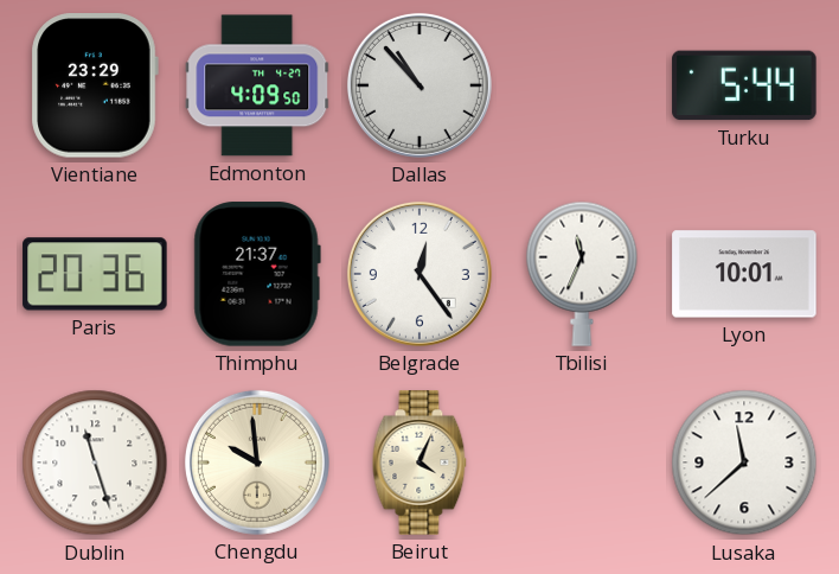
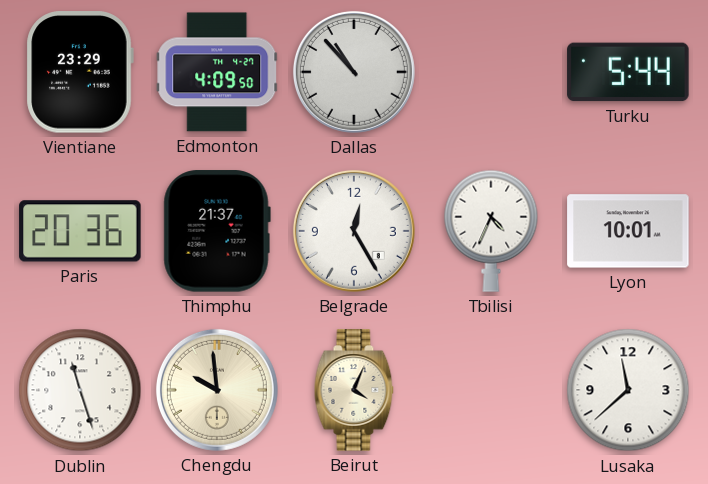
Belgrade: 12:24 -> 12:25
Tbilisi: 11:34 -> 4:34
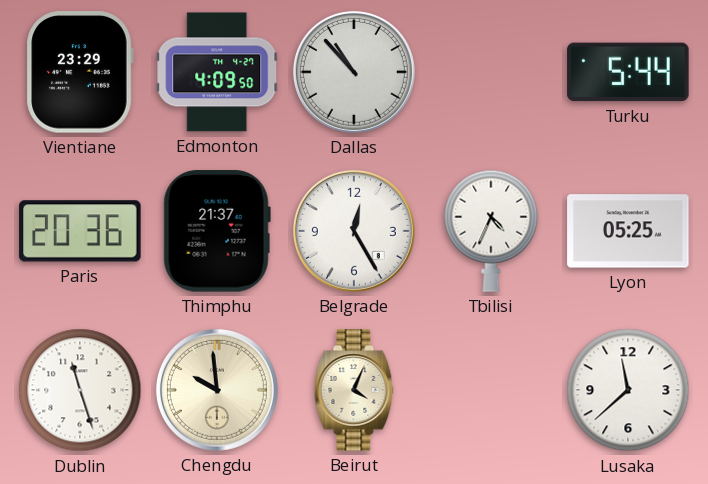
Lyon: 10:01 -> 05:25
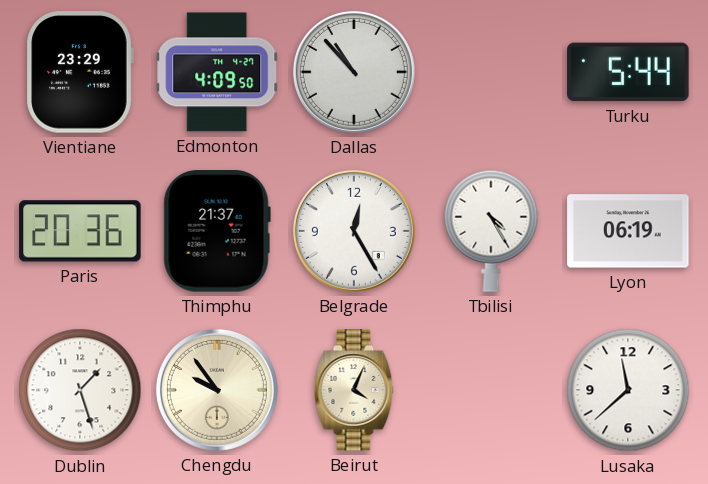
Tbilisi: 4:34 -> 4:25
Lyon: 05:25 -> 06:19
Dublin: 11:27 -> 1:27
Chengdu: 9:59 -> 9:54
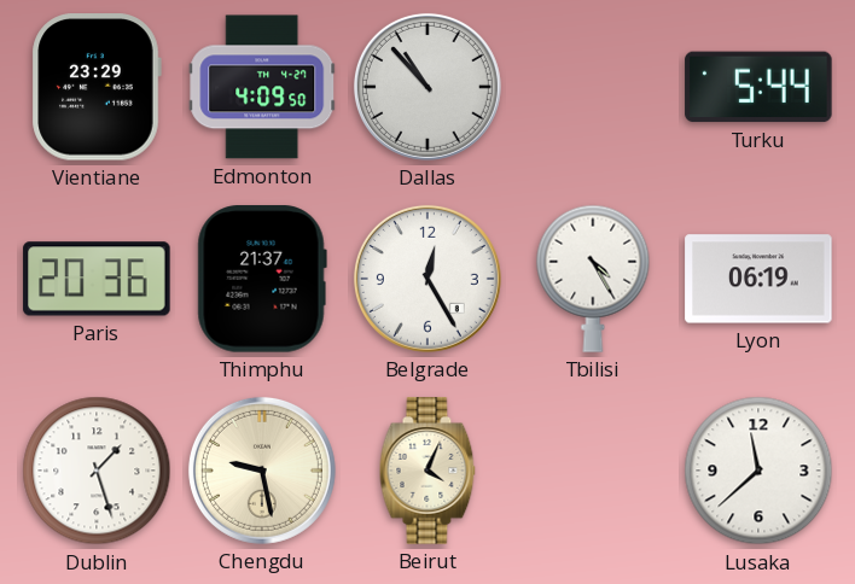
Chengdu: 9:54 -> 9:28
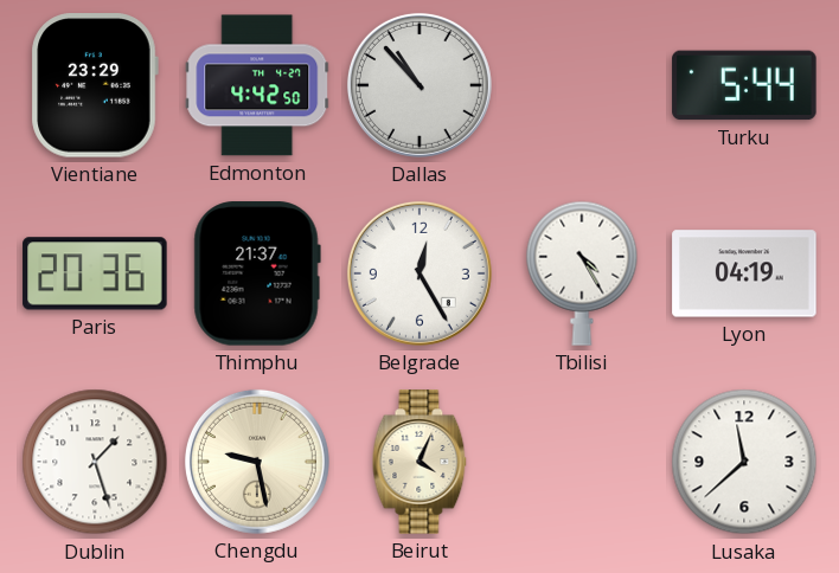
Edmonton: 4:09 -> 4:42
Lyon: 06:19 -> 04:19
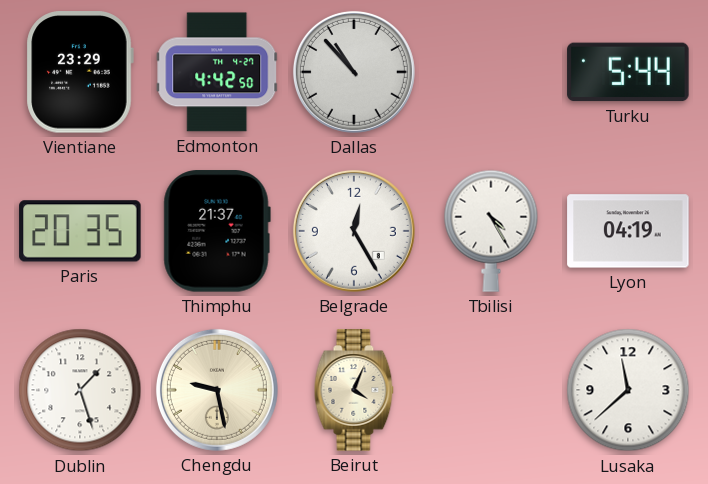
Paris: 20:36 -> 20:35
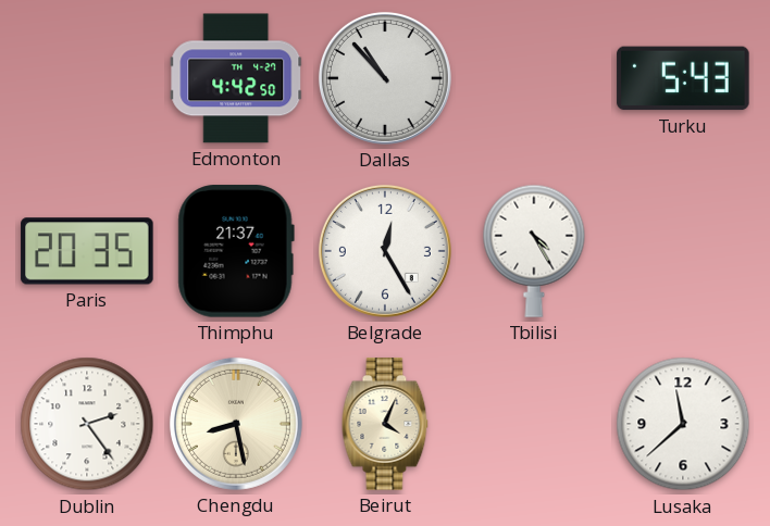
Vientiane: 23:29 -> none
Turku: 5:44 -> 5:43
Lyon: 04:19 -> none
Dublin: 1:27 -> 2:24
Chengdu: 9:28 -> 8:28
